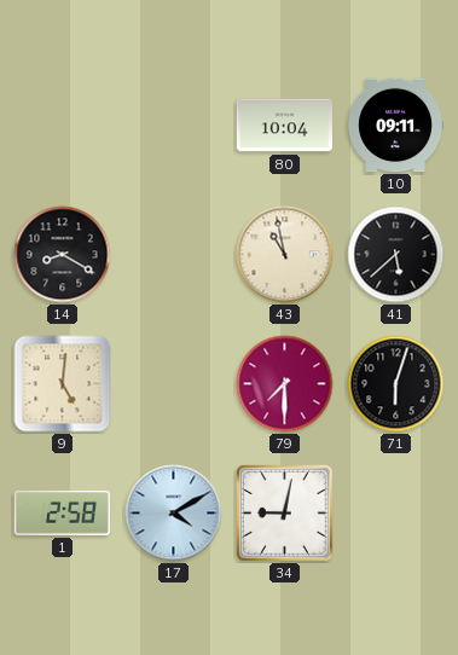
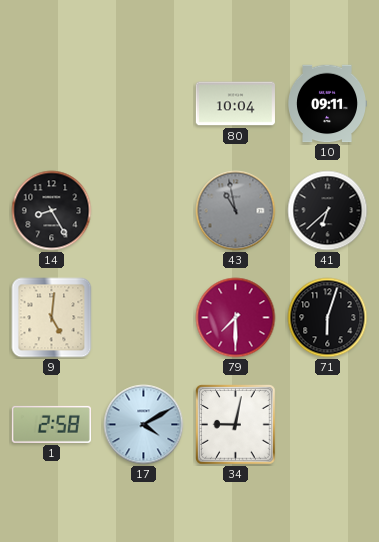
14: 8:20 -> 8:25
43 dial: cream -> grey
41: 5:38 -> 6:38
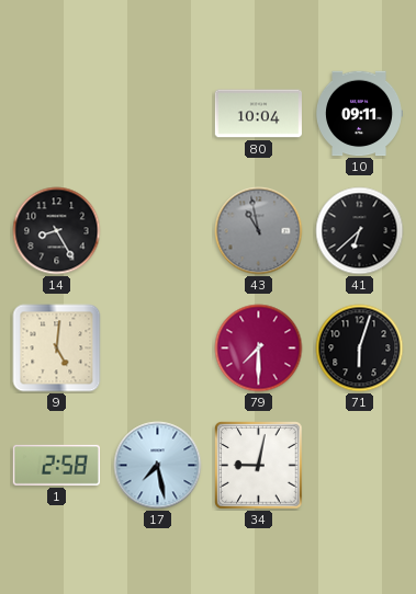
17: 4:10 -> 7:28
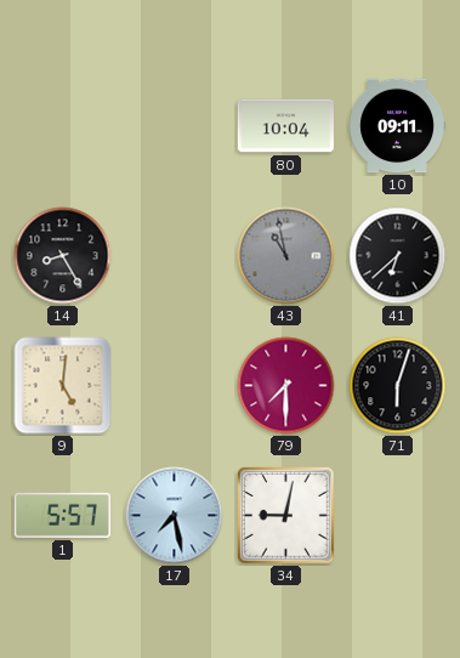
1: 2:58 -> 5:57
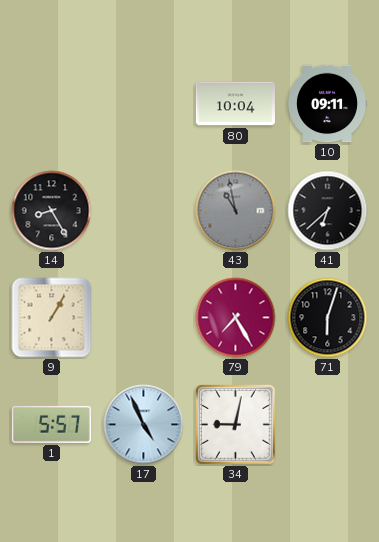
9: 5:01 -> 1:05
79: 7:30 -> 7:25
17: 7:28 -> 4:56
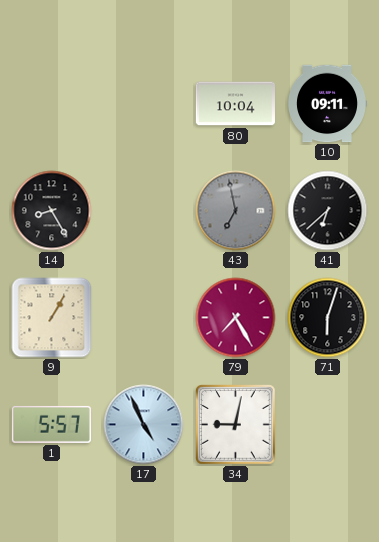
43: 10:58 -> 6:58
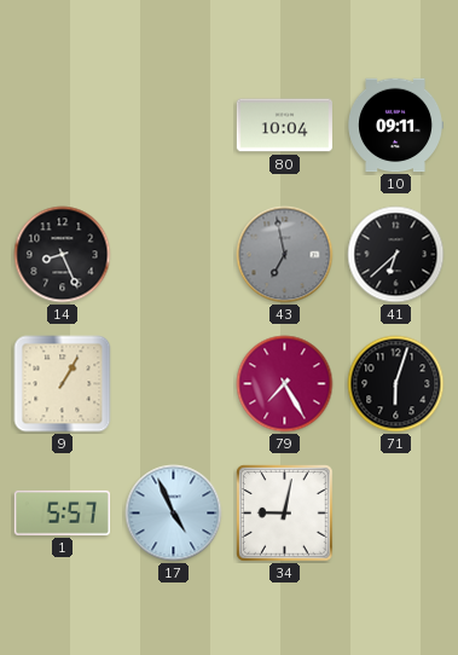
14: 8:25 -> 8:26
